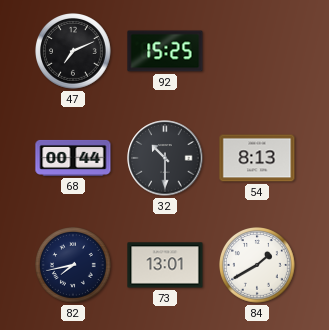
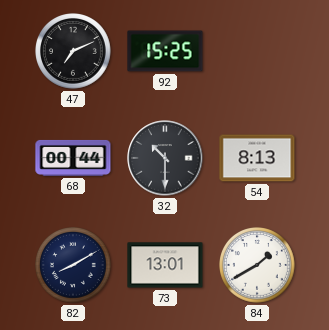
82: 7:43 -> 8:10
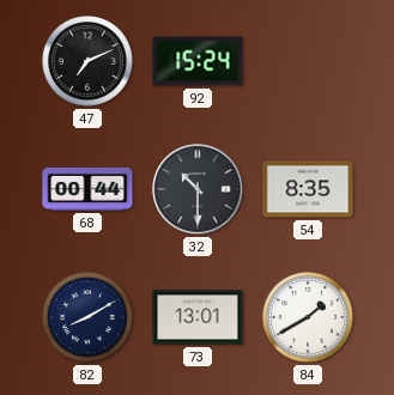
92: 15:25 -> 15:24
54: 8:13 -> 8:35
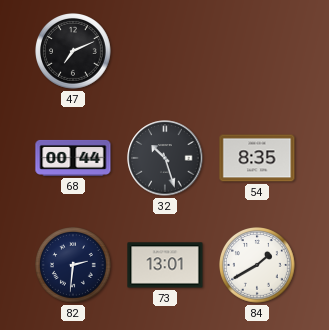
92: 15:24 -> none
32: 10:30 -> 10:27
82: 8:10 -> 2:31
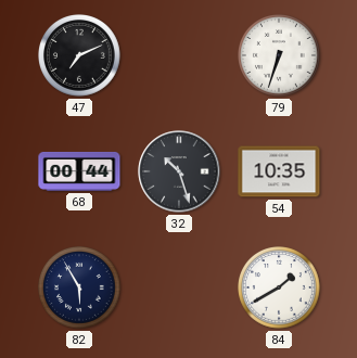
79: none -> 6:33
54: 8:35 -> 10:35
82: 2:31 -> 5:55
73: 13:01 -> none
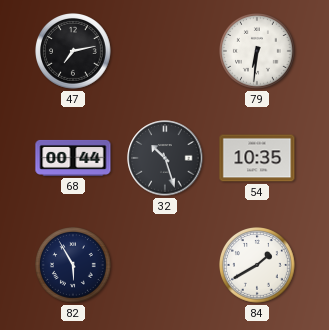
47: 7:11 -> 7:13
79: 6:33 -> 6:31
